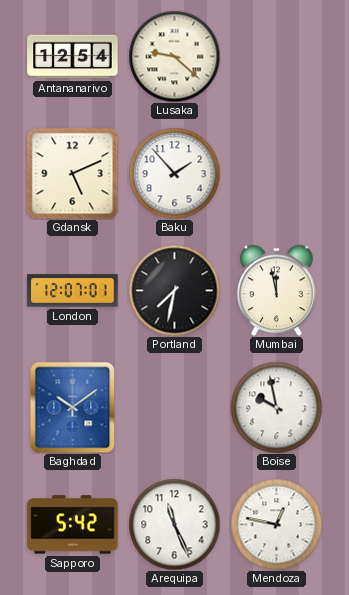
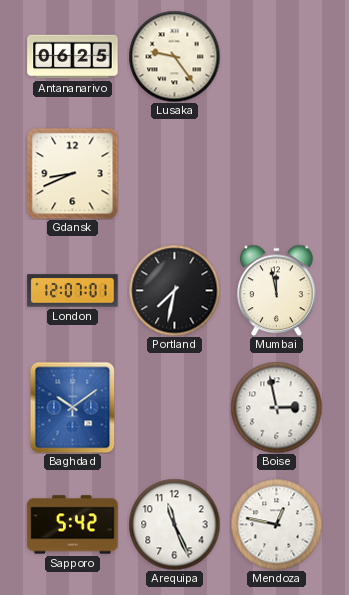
Antananarivo: 12:54 -> 06:25
Lusaka: 9:22 -> 9:24
Gdansk: 5:11 -> 8:41
Baku: 1:53 -> none
Boise: 9:58 -> 2:58
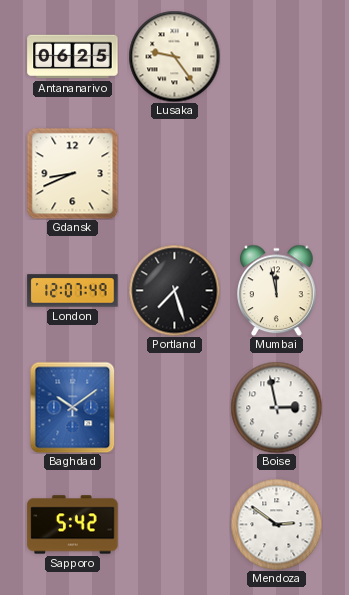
London: 12:07:01 -> 12:07:49
Portland: 7:32 -> 7:27
Arequipa: 11:26 -> none
Mendoza: 12:47 -> 2:51
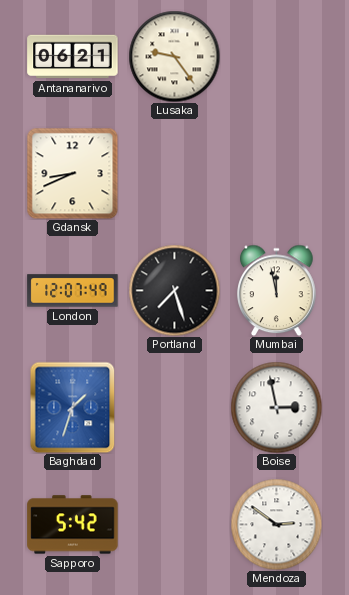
Antananarivo: 06:25 -> 06:21
Baghdad: 10:09 -> 1:33
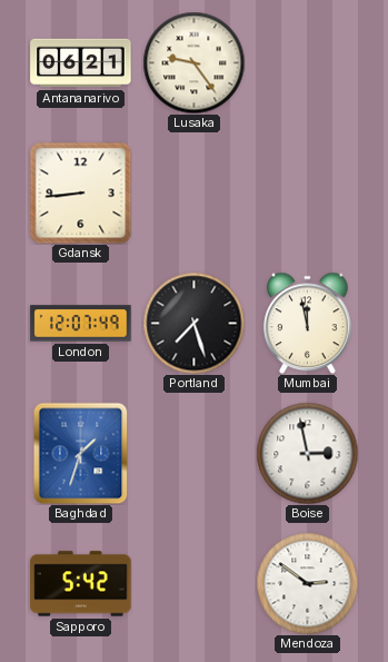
Gdansk: 8:41 -> 8:44
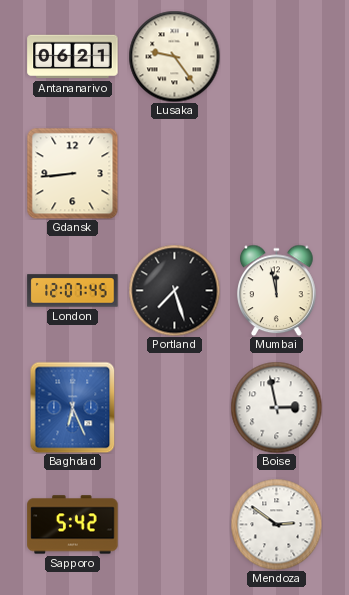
London: 12:07:49 -> 12:07:45
Baghdad: 1:33 -> 6:26
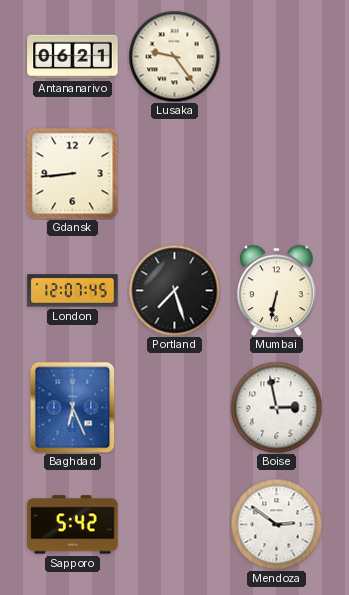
Mumbai: 11:58 -> 6:32
